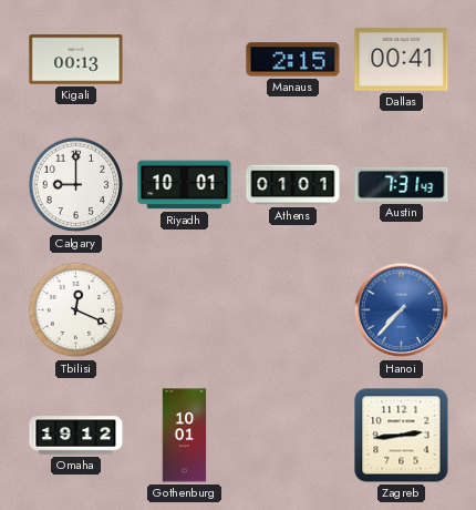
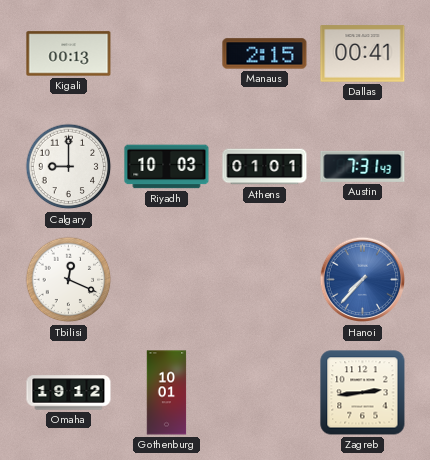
Riyadh: 10:01 -> 10:03
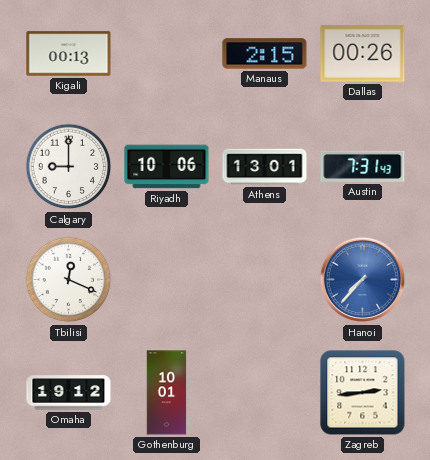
Dallas: 00:41 -> 00:26
Riyadh: 10:03 -> 10:06
Athens: 01:01 -> 13:01
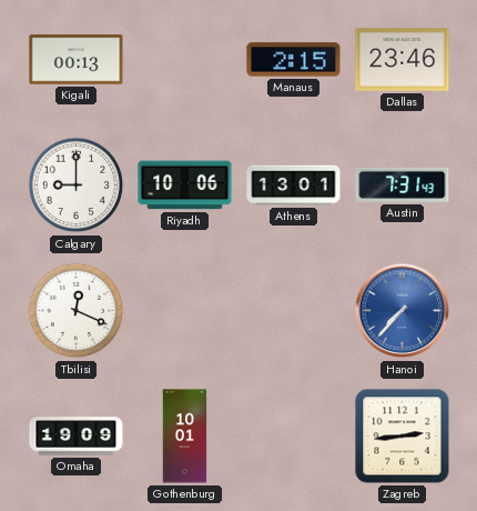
Dallas: 00:26 -> 23:46
Omaha: 19:12 -> 19:09
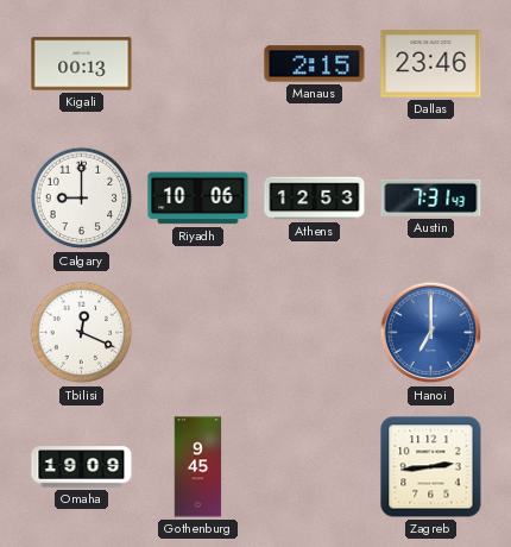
Athens: 13:01 -> 12:53
Hanoi: 7:37 -> 7:00
Gothenburg: 10:01 -> 9:45
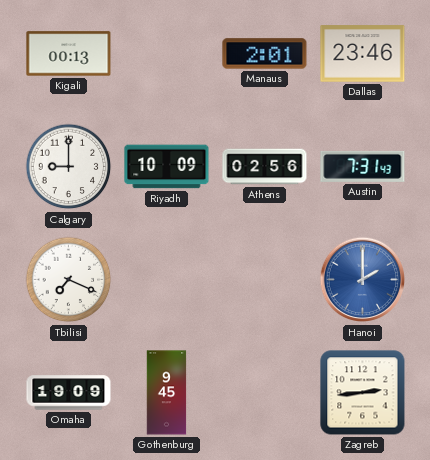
Manaus: 2:15 -> 2:01
Riyadh: 10:06 -> 10:09
Athens: 12:53 -> 02:56
Tbilisi: 12:19 -> 7:19
Hanoi: 7:00 -> 2:00
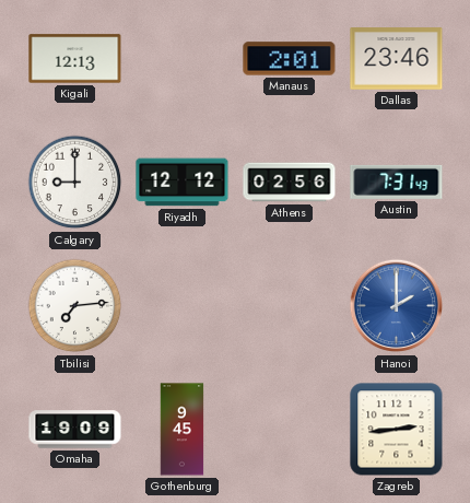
Kigali: 00:13 -> 12:13
Riyadh: 10:09 -> 12:12
Tbilisi: 7:19 -> 7:14
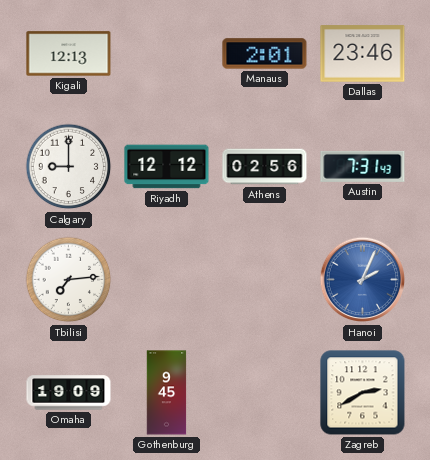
Hanoi: 2:00 -> 2:04
Zagreb: 2:44 -> 2:40
